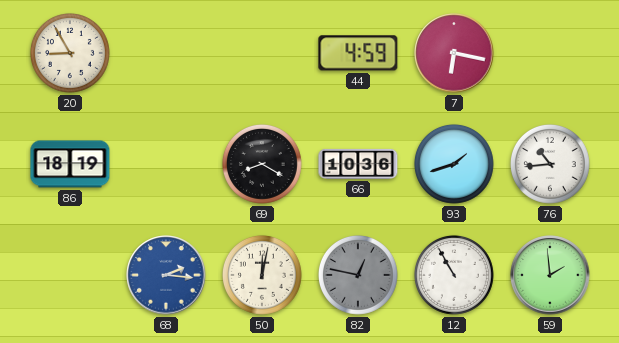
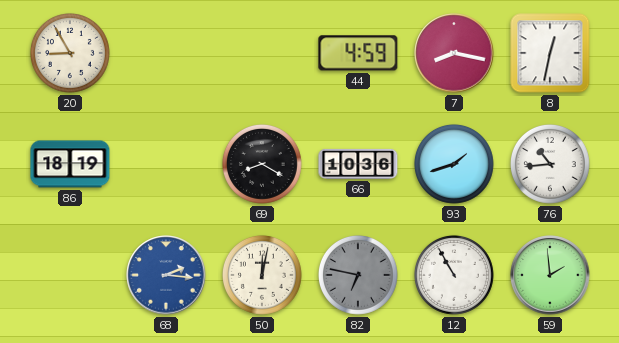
7: 6:17 -> 8:17
8: none -> 12:32
82: 12:47 -> 6:47
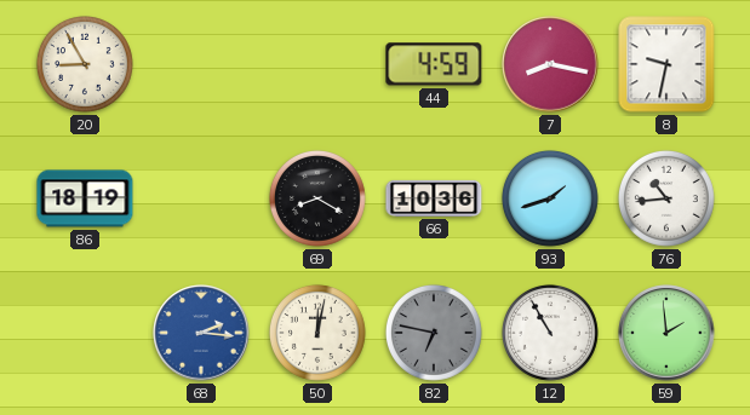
8: 12:32 -> 9:32
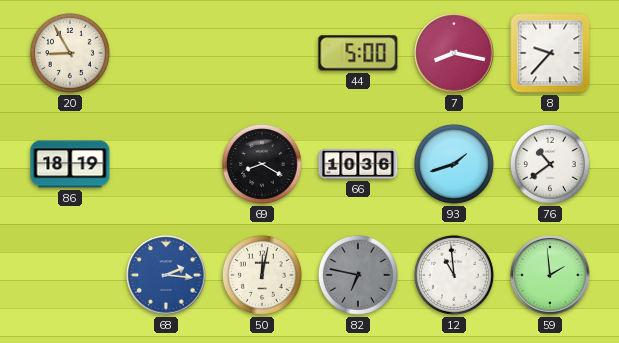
44: 4:59 -> 5:00
8: 9:32 -> 9:37
76: 10:44 -> 10:39
12: 10:55 -> 10:59
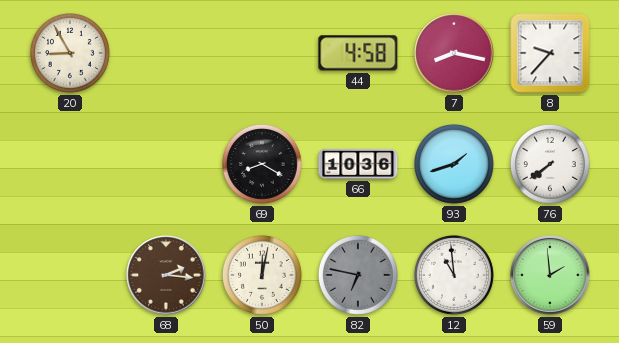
44: 5:00 -> 4:58
86: 18:19 -> none
76: 10:39 -> 7:39
68 dial: blue -> brown
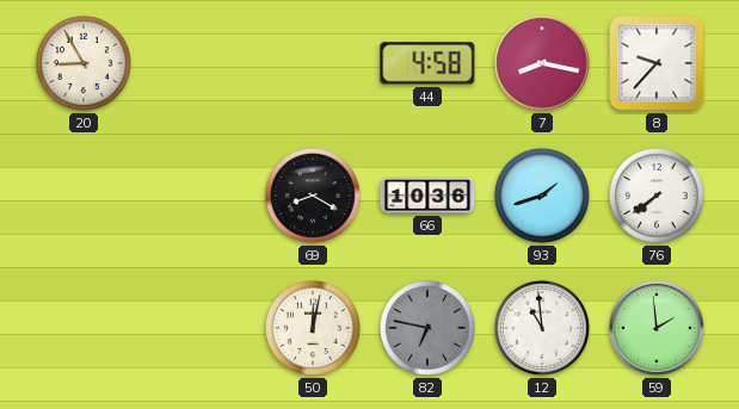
68: 2:16 -> none
